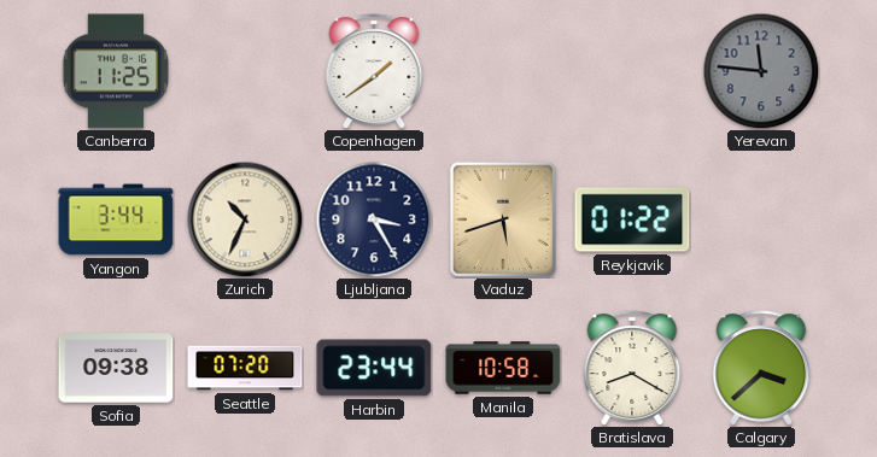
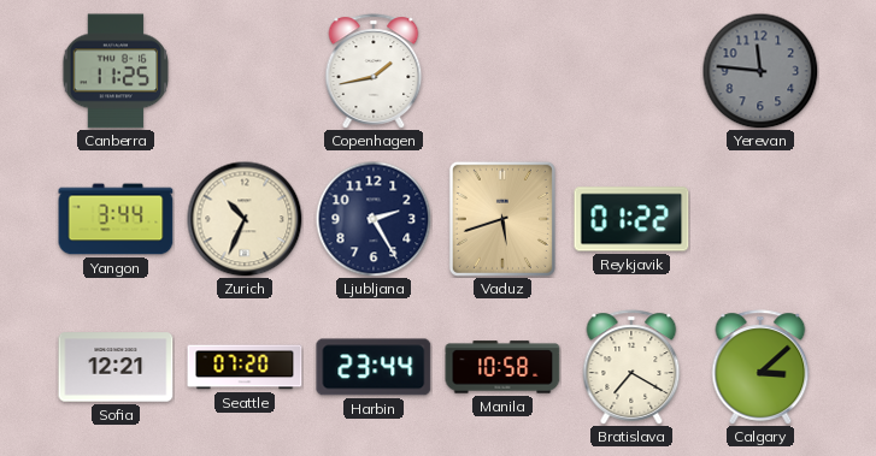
Copenhagen: 1:39 -> 1:43
Ljubljana: 3:25 -> 2:25
Sofia: 09:38 -> 12:21
Bratislava: 8:20 -> 7:20
Calgary: 3:38 -> 3:08
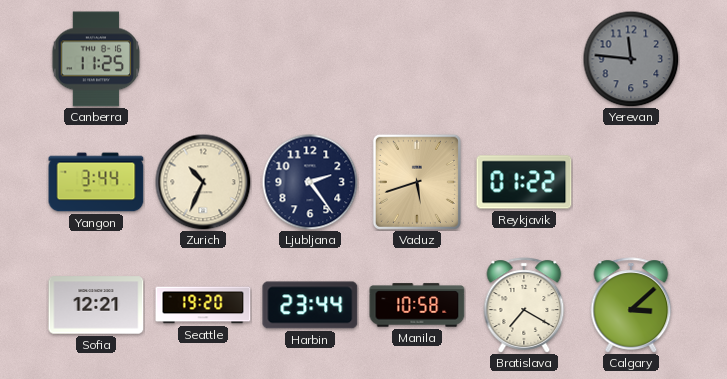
Copenhagen: 1:43 -> none
Ljubljana: 2:25 -> 2:24
Seattle: 07:20 -> 19:20
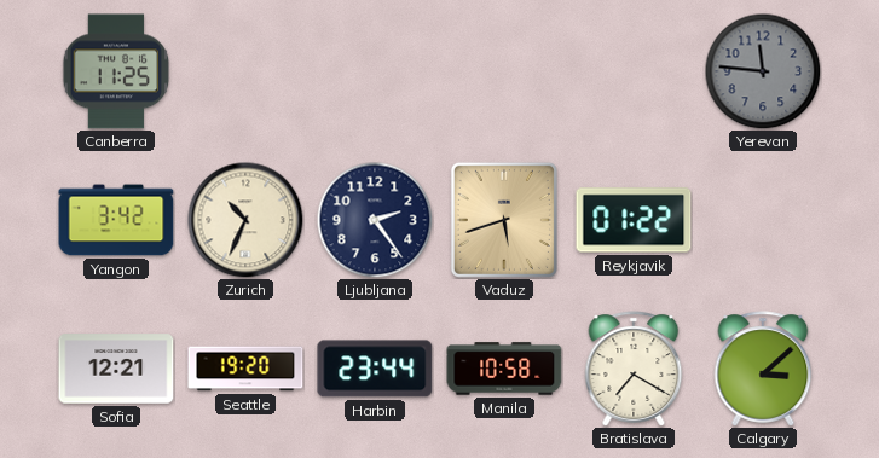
Yangon: 3:44 -> 3:42
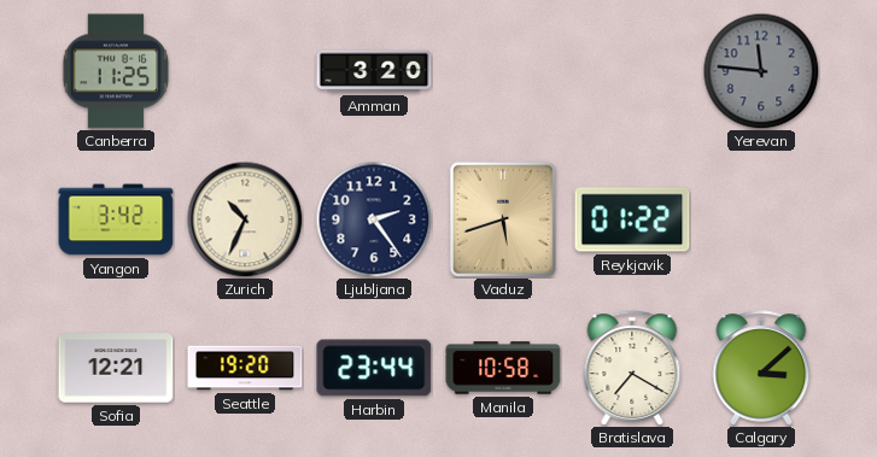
Amman: none -> 3:20
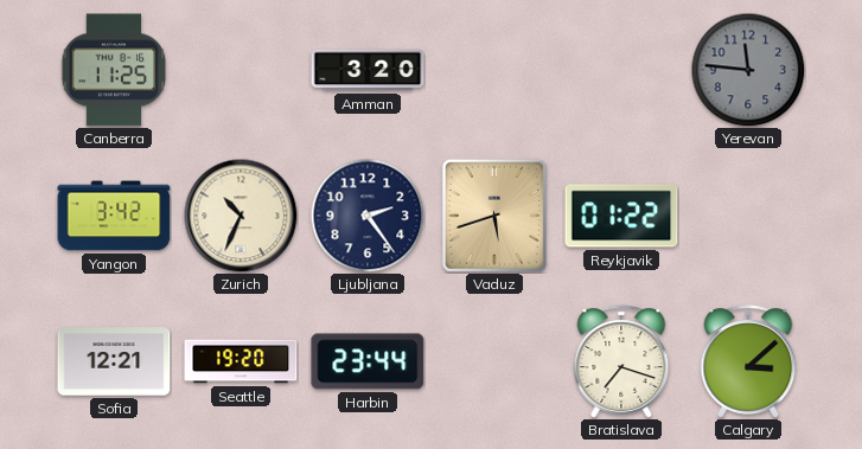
Manila: 10:58 -> none
Bratislava: 7:20 -> 7:18
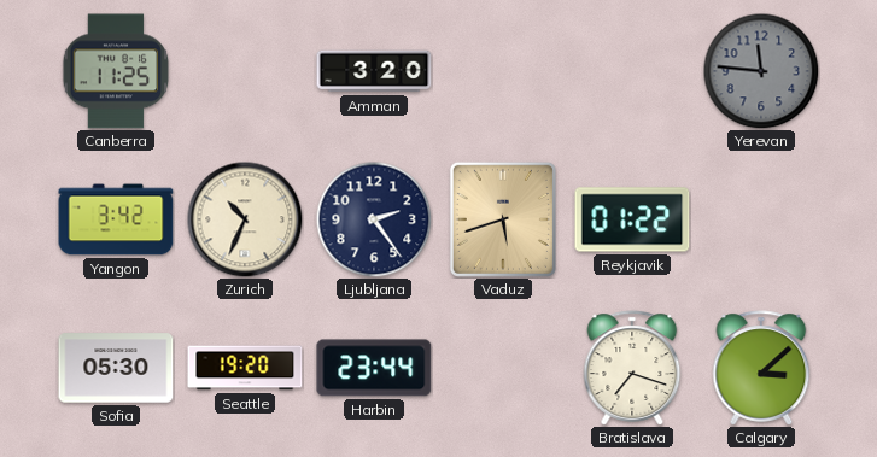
Sofia: 12:21 -> 05:30
